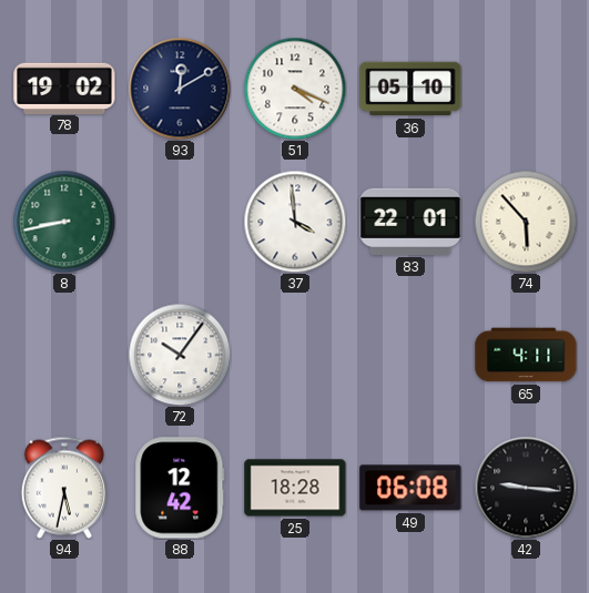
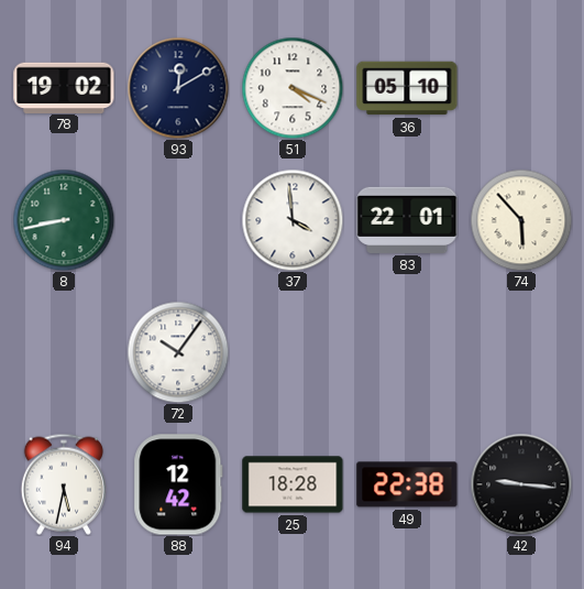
65: 4:11 -> none
49: 06:08 -> 22:38
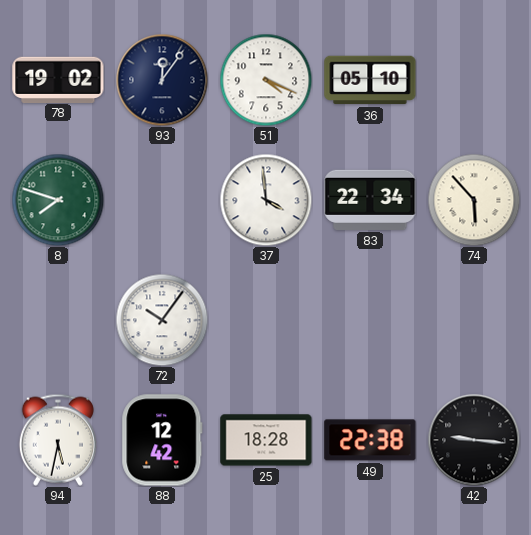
93: 12:10 -> 12:06
8: 8:43 -> 7:48
83: 22:01 -> 22:34
